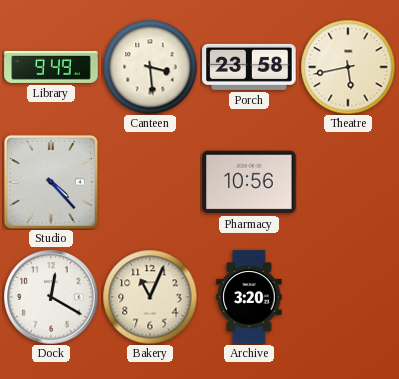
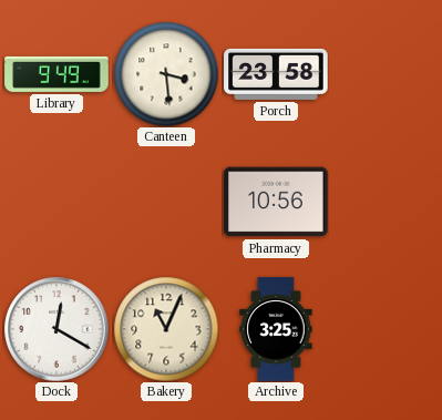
Theatre: 5:43 -> none
Studio: 4:23 -> none
Archive: 3:20 -> 3:25
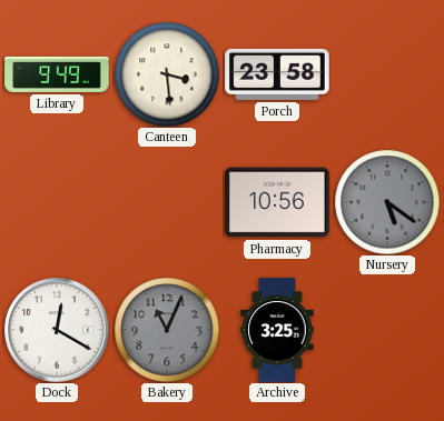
Nursery: none -> 5:21
Bakery dial: cream -> grey
